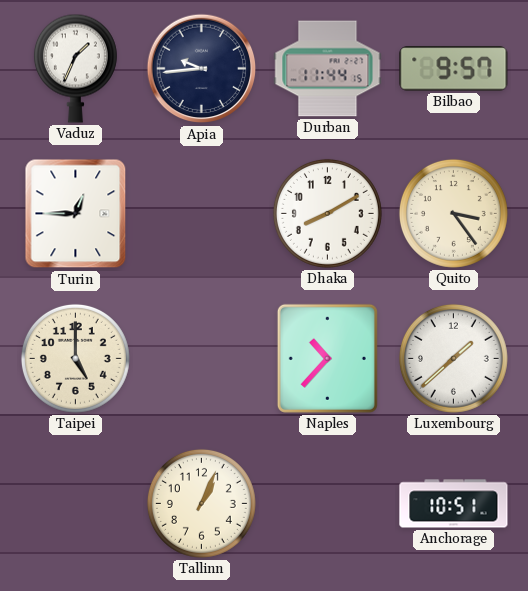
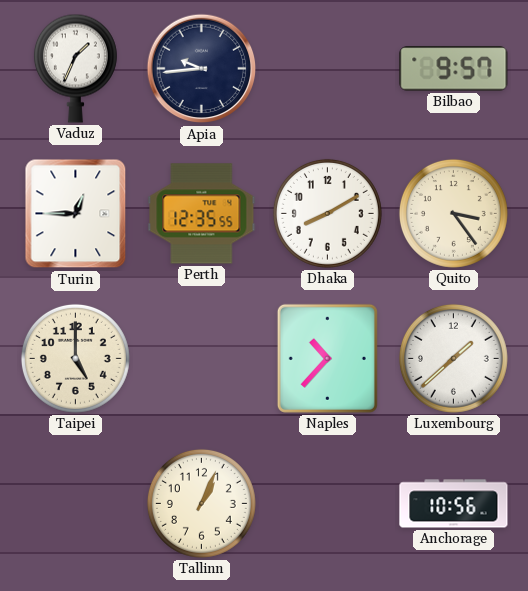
Durban: 11:44 -> none
Perth: none -> 12:35
Anchorage: 10:51 -> 10:56
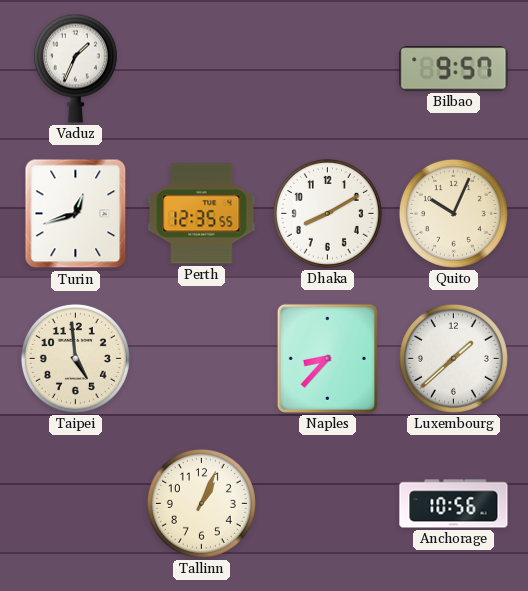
Apia: 9:44 -> none
Turin: 12:45 -> 12:42
Quito: 3:24 -> 10:04
Taipei: 5:00 -> 4:59
Naples: 10:37 -> 8:37
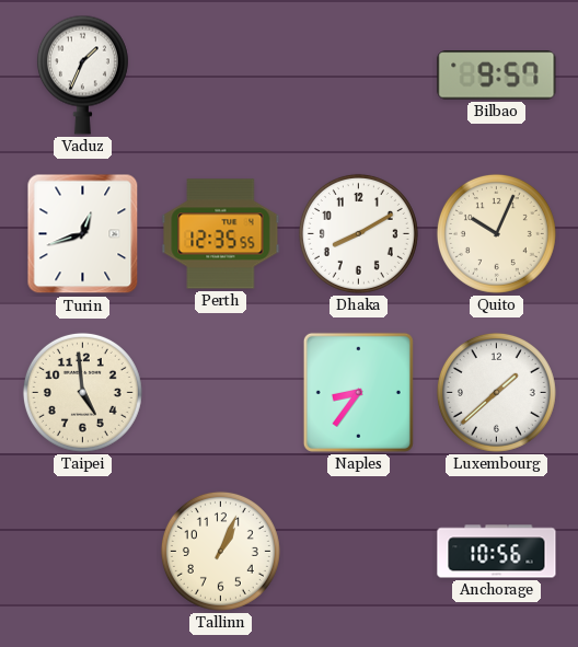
Naples: 8:37 -> 8:36
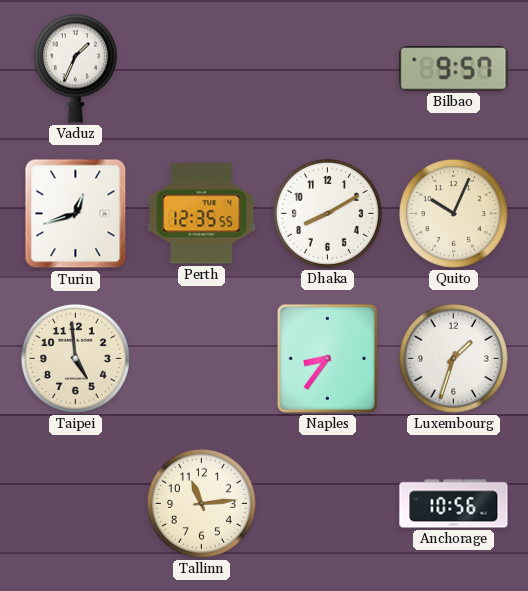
Luxembourg: 1:38 -> 1:33
Tallinn: 1:04 -> 11:14
